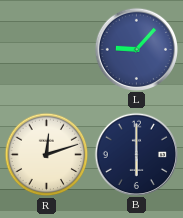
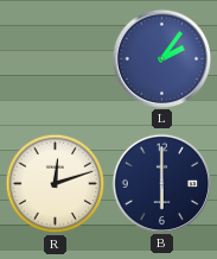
L: 9:07 -> 2:06
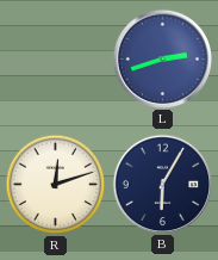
L: 2:06 -> 2:42
B: 6:00 -> 6:05
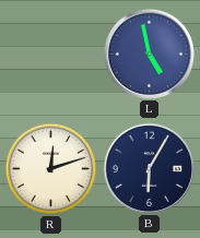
L: 2:42 -> 4:58
